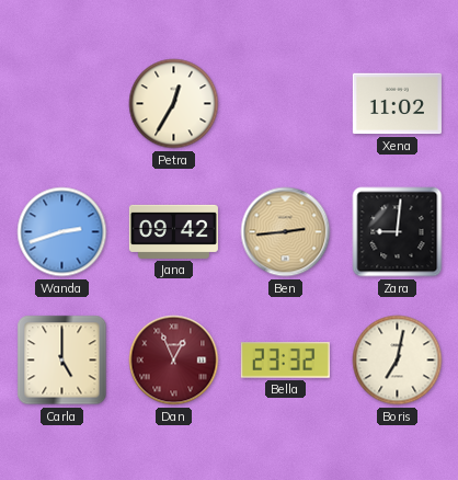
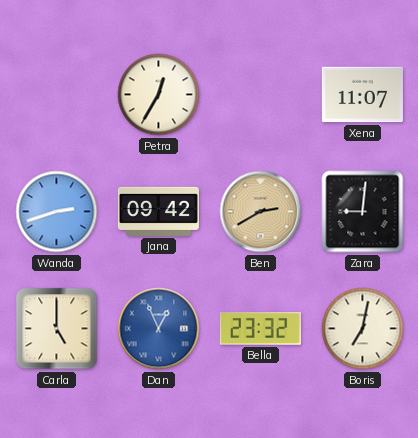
Xena: 11:02 -> 11:07
Ben: 2:44 -> 2:40
Dan dial: burgundy -> blue
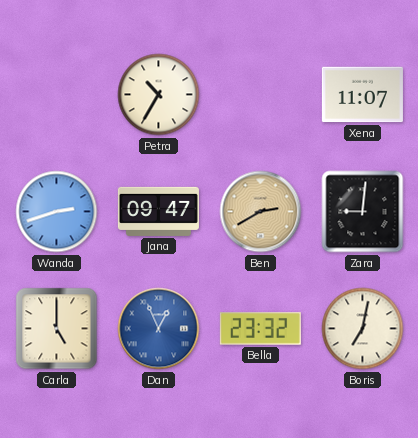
Petra: 12:35 -> 10:35
Jana: 09:42 -> 09:47
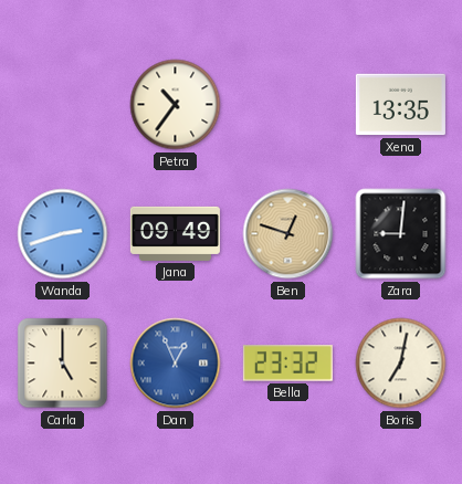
Petra: 10:35 -> 10:36
Xena: 11:07 -> 13:35
Jana: 09:47 -> 09:49
Ben: 2:40 -> 12:48
